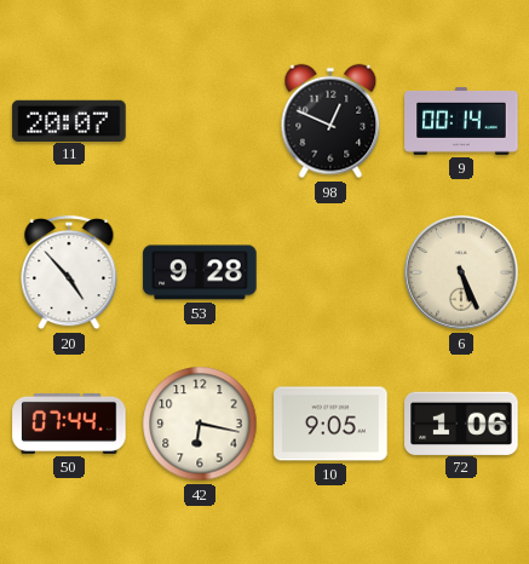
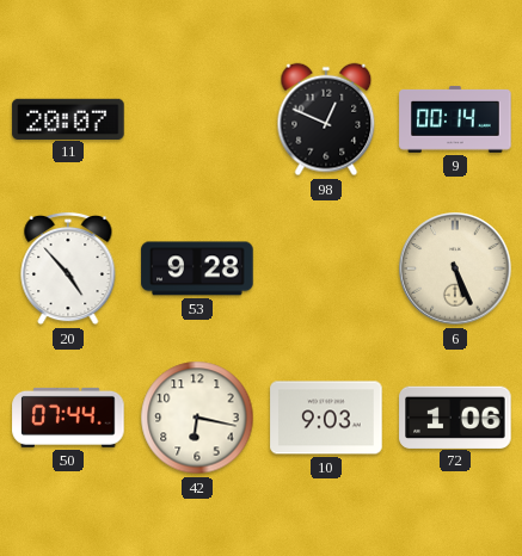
10: 9:05 -> 9:03
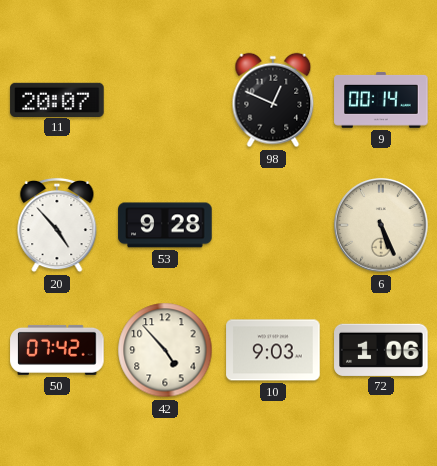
50: 07:44 -> 07:42
42: 6:17 -> 4:53
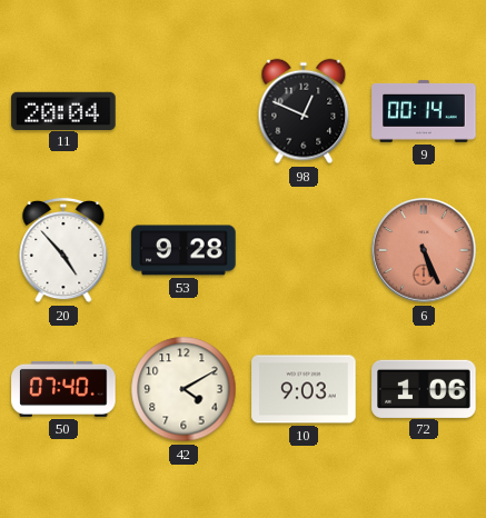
11: 20:07 -> 20:04
6 dial: cream -> salmon
50: 07:42 -> 07:40
42: 4:53 -> 4:10
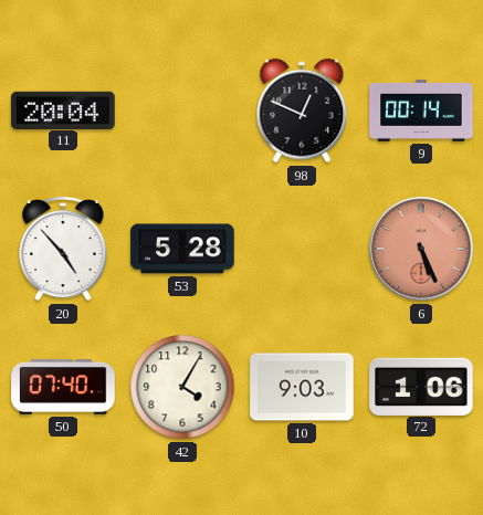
53: 9:28 -> 5:28
42: 4:10 -> 4:05
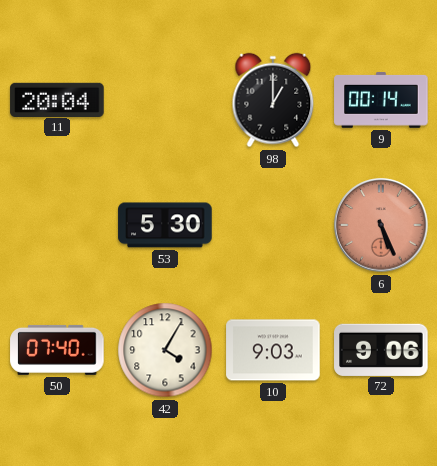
98: 12:49 -> 1:00
20: 4:53 -> none
53: 5:28 -> 5:30
72: 1:06 -> 9:06
